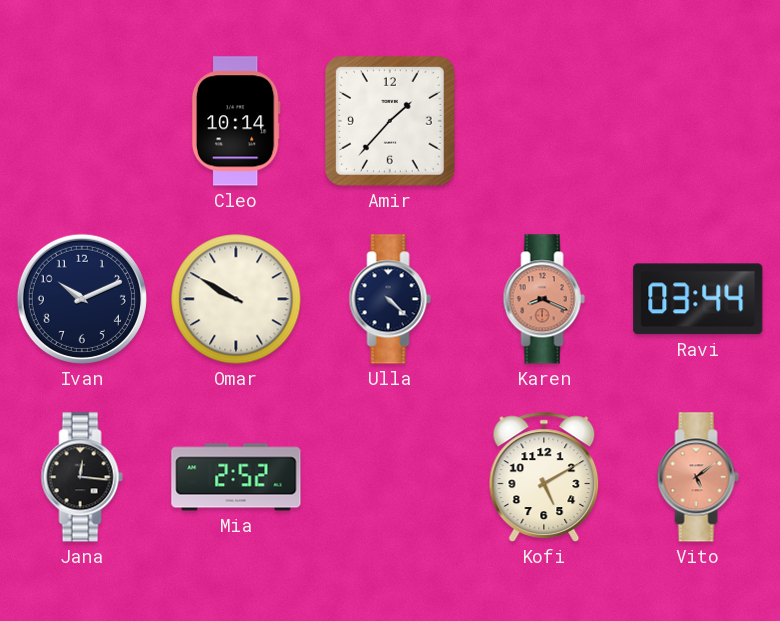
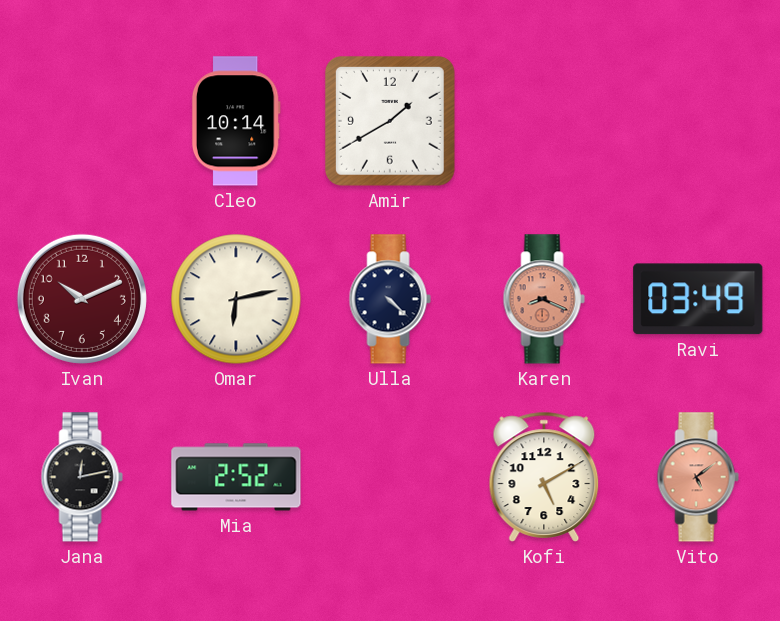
Amir: 1:37 -> 1:40
Ivan dial: navy -> burgundy
Omar: 9:50 -> 6:13
Ravi: 03:44 -> 03:49
Jana: 12:16 -> 12:13
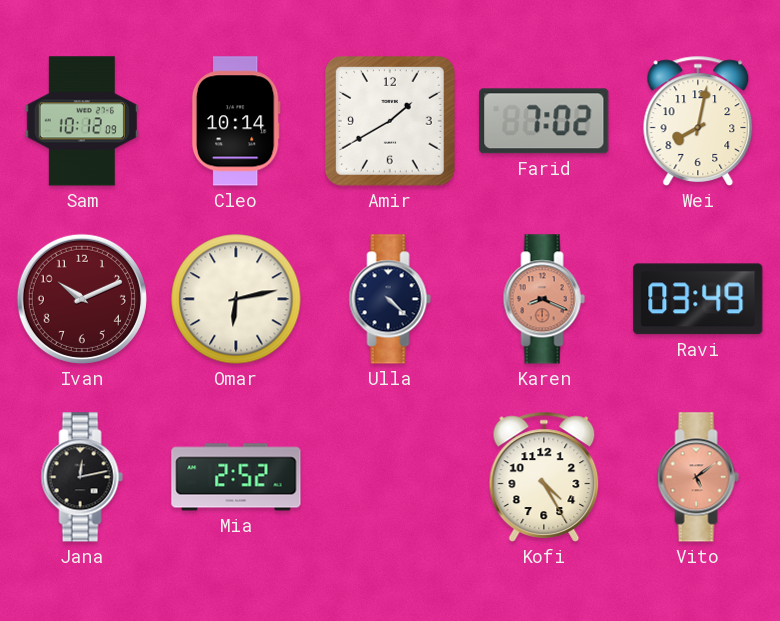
Sam: none -> 10:12
Farid: none -> 7:02
Wei: none -> 8:02
Kofi: 5:10 -> 4:25
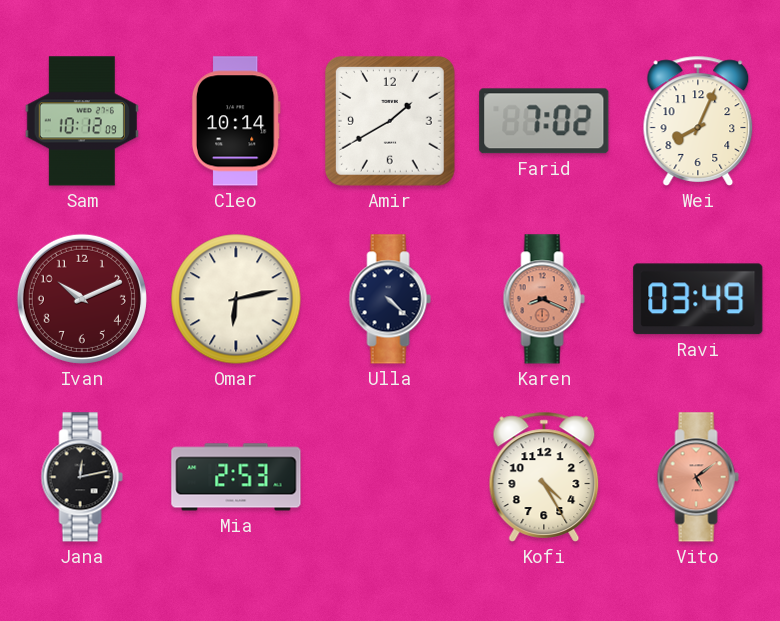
Wei: 8:02 -> 8:04
Mia: 2:52 -> 2:53
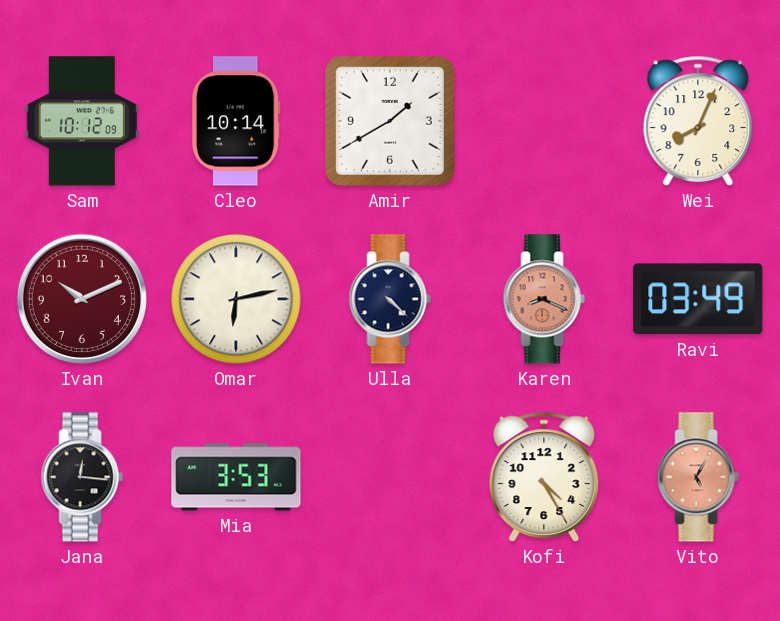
Farid: 7:02 -> none
Jana: 12:13 -> 12:16
Mia: 2:53 -> 3:53
Vito: 5:09 -> 5:05
